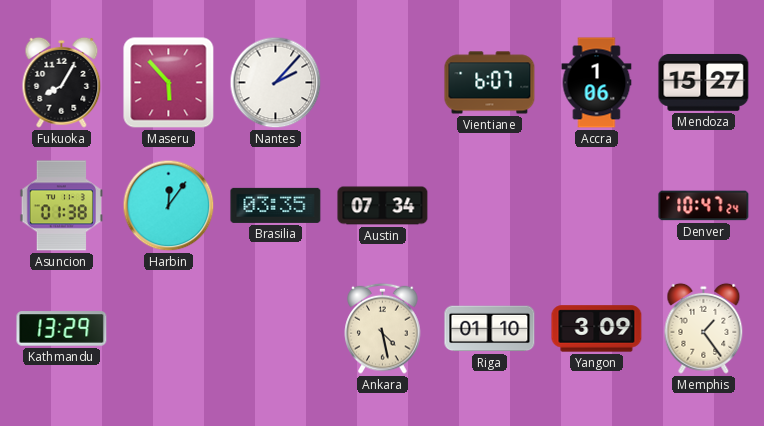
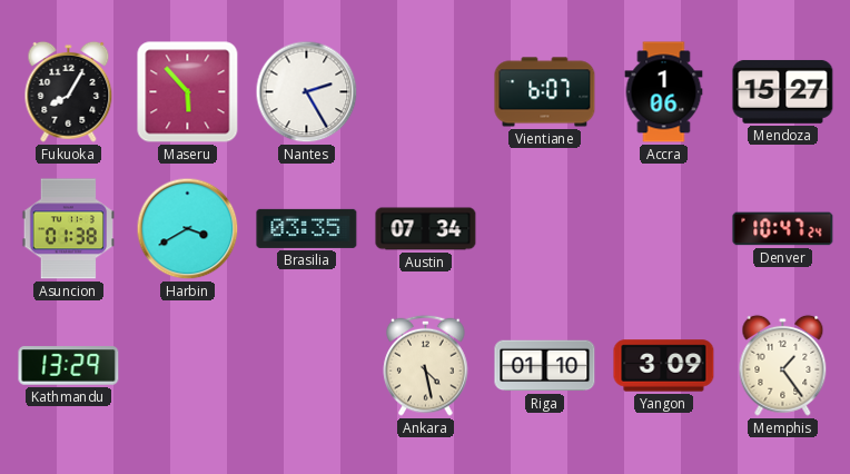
Nantes: 2:07 -> 2:25
Harbin: 12:06 -> 3:40
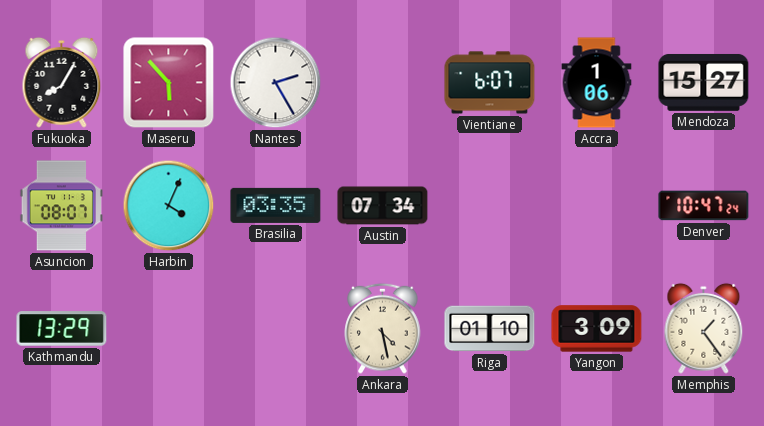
Asuncion: 01:38 -> 08:07
Harbin: 3:40 -> 4:04
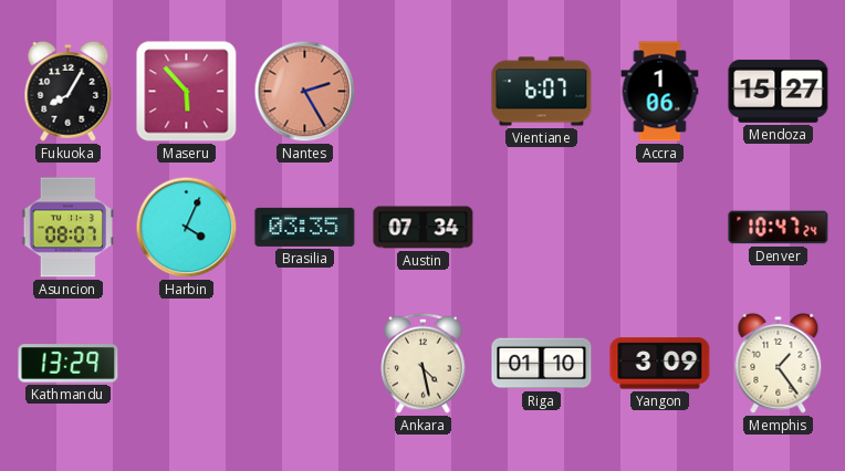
Nantes dial: white -> salmon
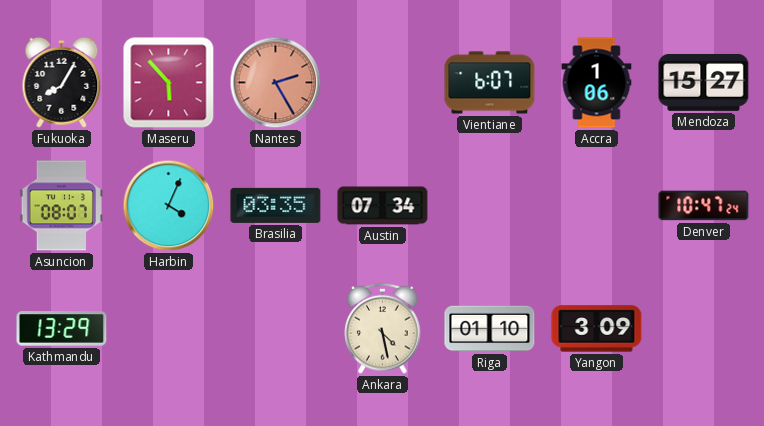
Memphis: 1:24 -> none
